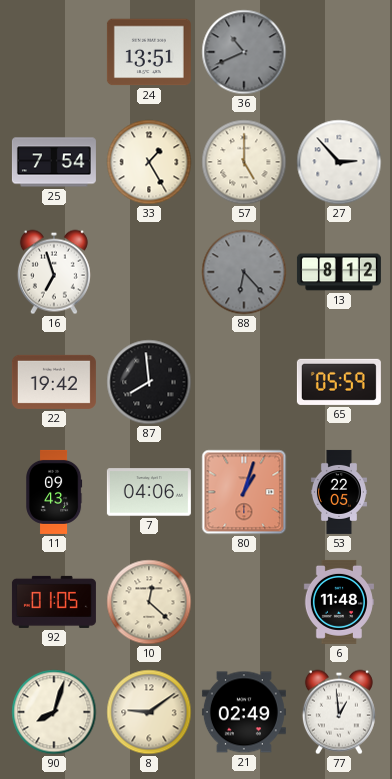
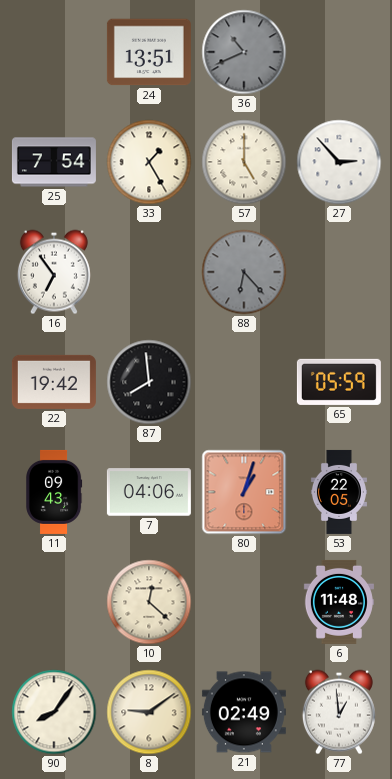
16: 6:57 -> 6:54
13: 8:12 -> none
92: 01:05 -> none
90: 8:03 -> 8:06
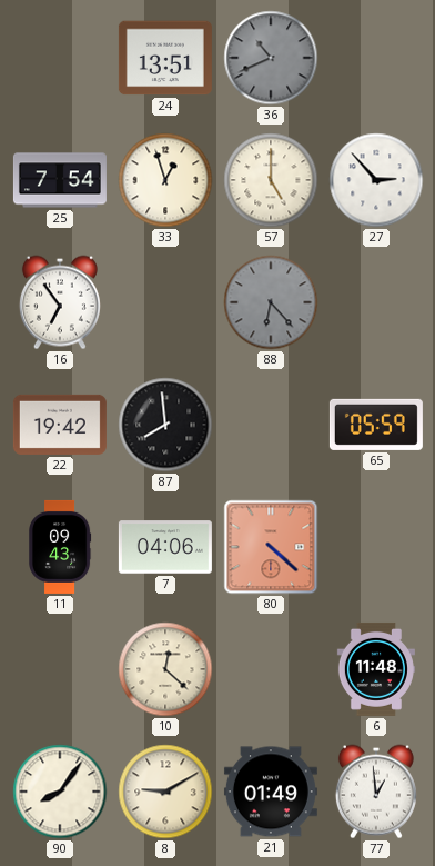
33: 1:25 -> 12:57
80: 1:03 -> 4:22
53: 22:05 -> none
8: 9:09 -> 9:10
21: 02:49 -> 01:49
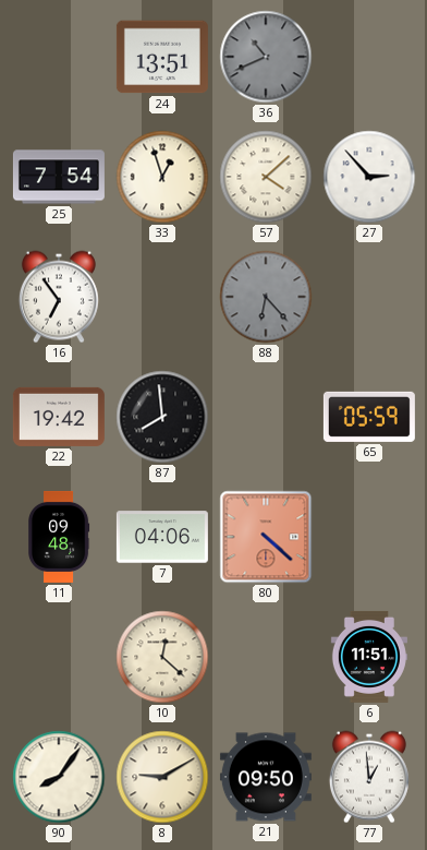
57: 5:00 -> 4:08
11: 09:43 -> 09:48
6: 11:48 -> 11:51
21: 01:49 -> 09:50
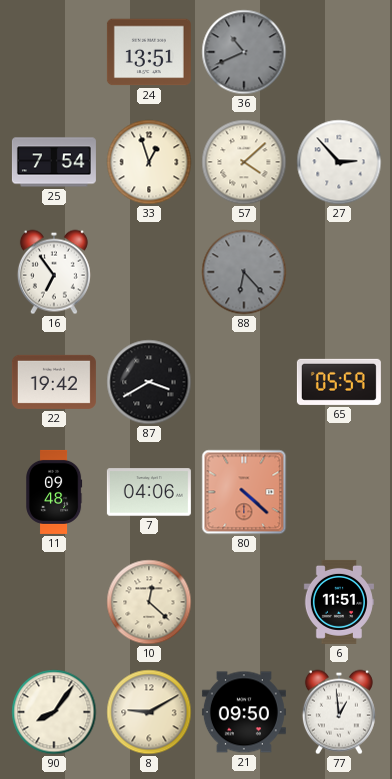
87: 7:59 -> 3:40
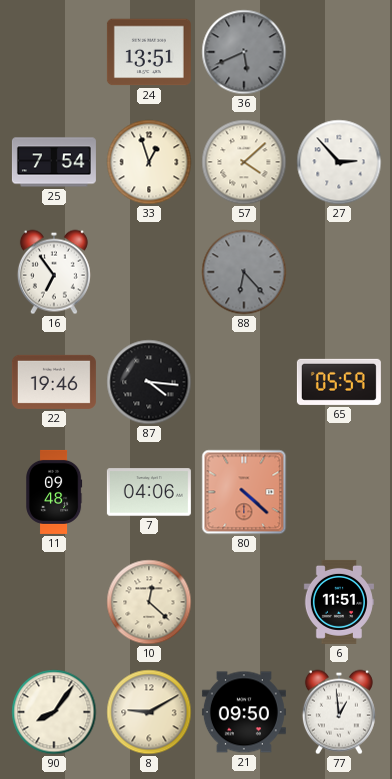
36: 10:41 -> 5:41
22: 19:42 -> 19:46
87: 3:40 -> 4:16
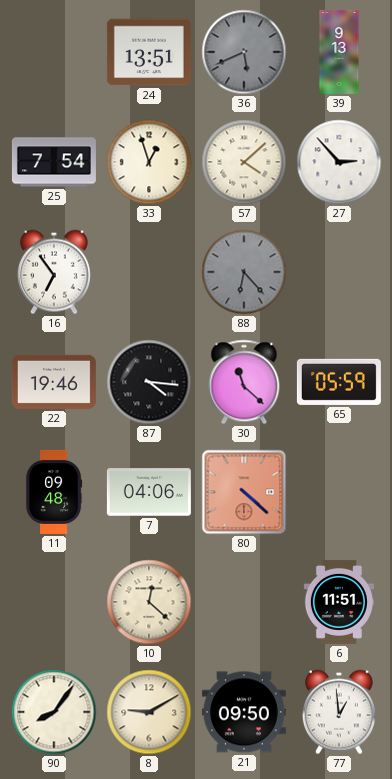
39: none -> 9:13
30: none -> 11:22
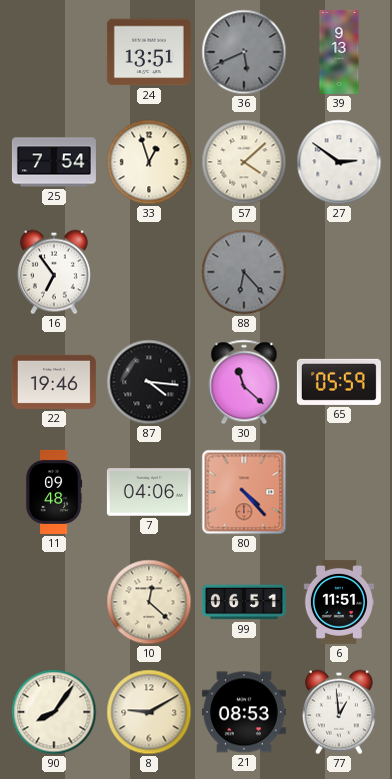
27: 2:53 -> 2:51
80: 4:22 -> 4:23
99: none -> 06:51
21: 09:50 -> 08:53
